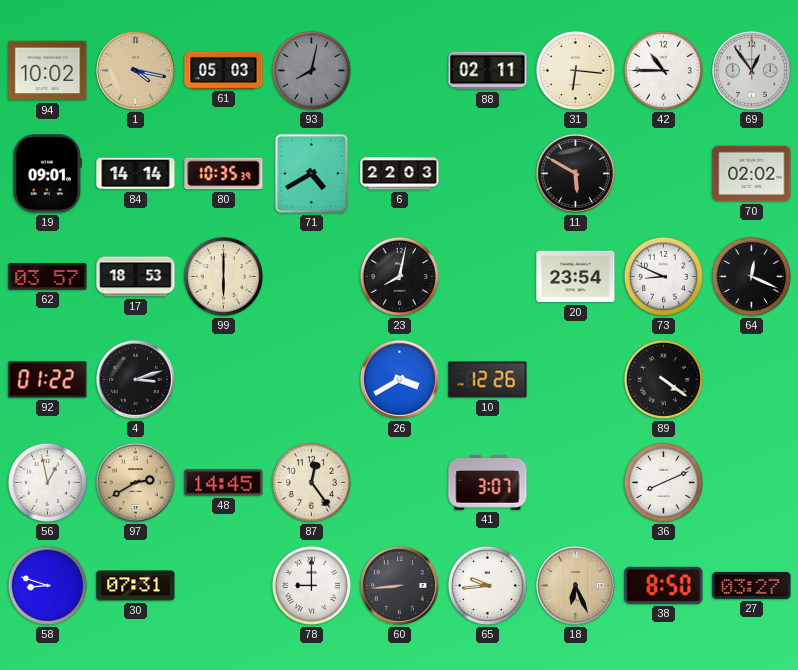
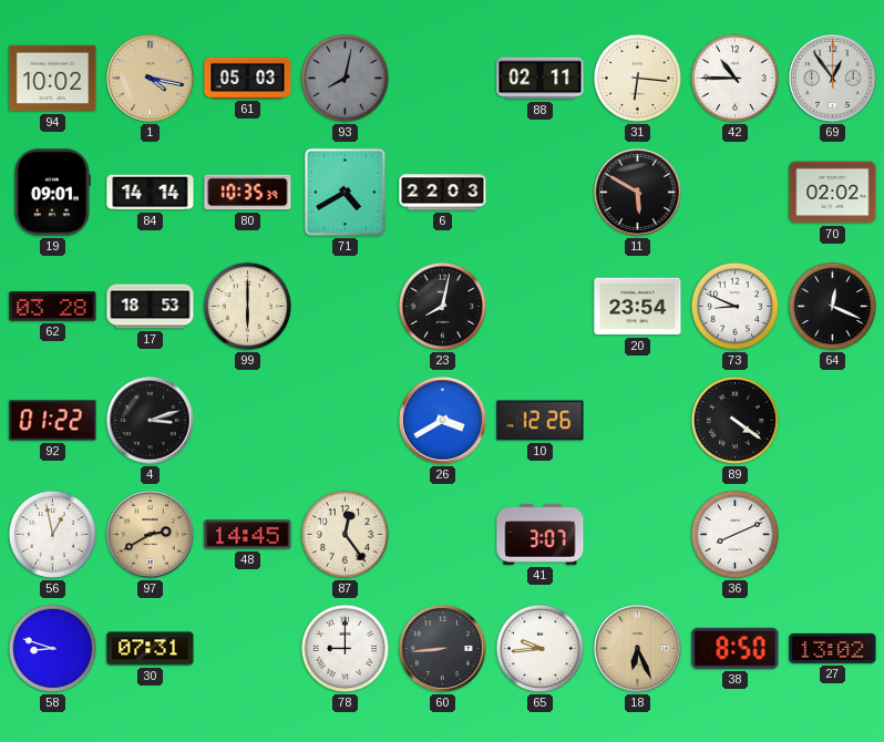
62: 03:57 -> 03:28
27: 03:27 -> 13:02
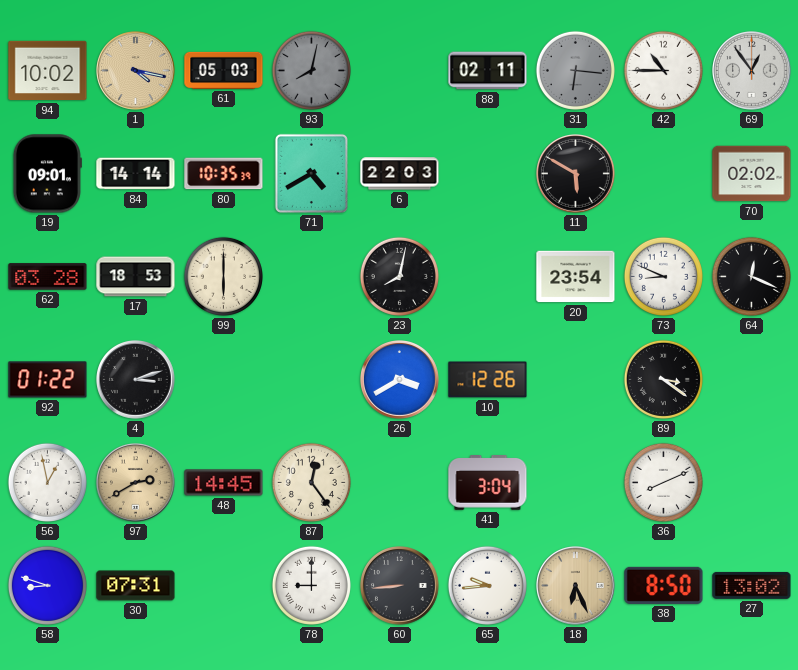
31 dial: cream -> grey
89: 4:21 -> 3:21
41: 3:07 -> 3:04
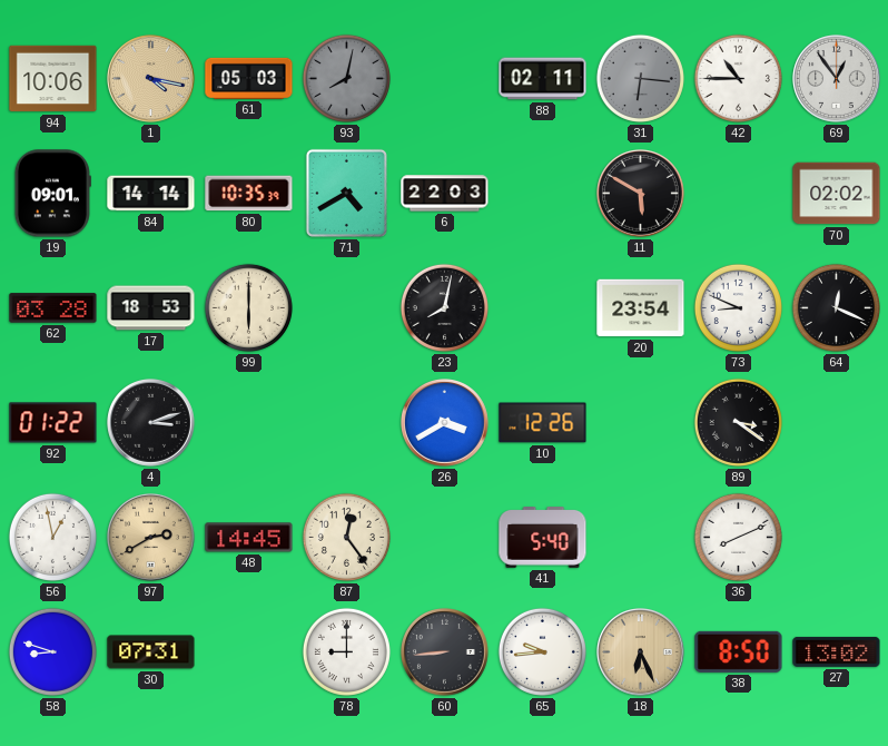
94: 10:02 -> 10:06
41: 3:04 -> 5:40
